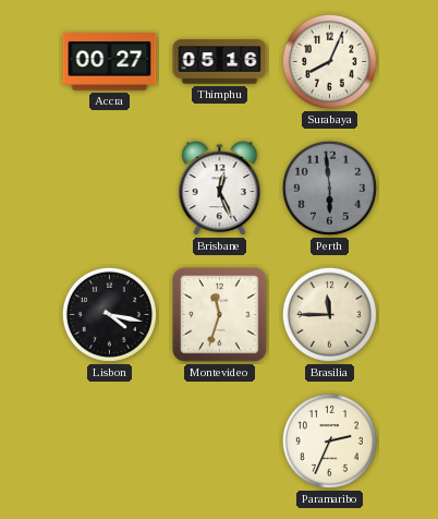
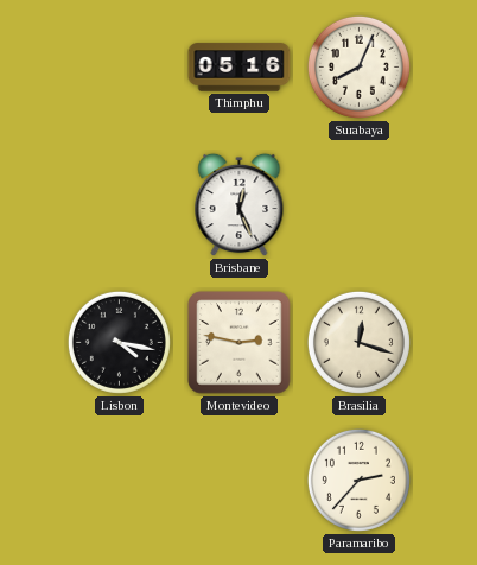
Accra: 00:27 -> none
Perth: 5:59 -> none
Montevideo: 11:33 -> 2:47
Brasilia: 11:45 -> 12:18
Paramaribo: 2:34 -> 2:37
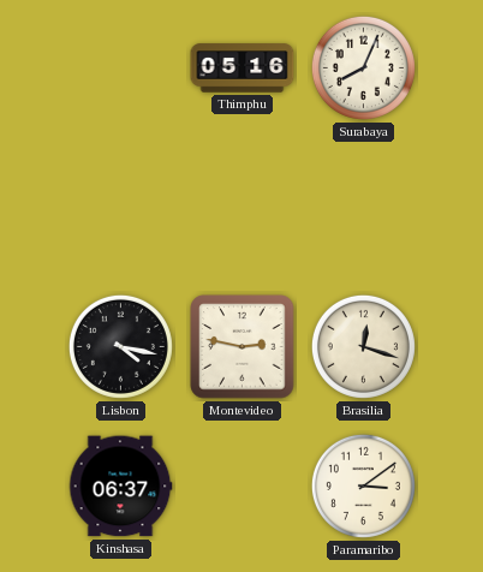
Brisbane: 12:26 -> none
Kinshasa: none -> 06:37
Paramaribo: 2:37 -> 3:09
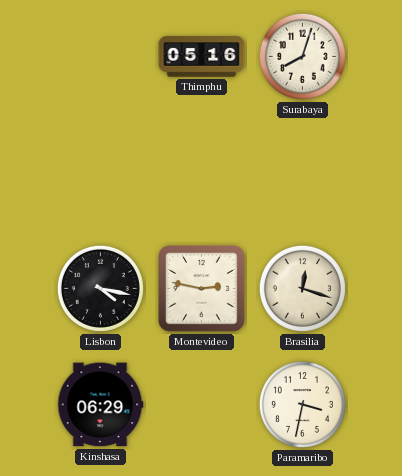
Surabaya: 8:04 -> 8:03
Kinshasa: 06:37 -> 06:29
Paramaribo: 3:09 -> 3:32
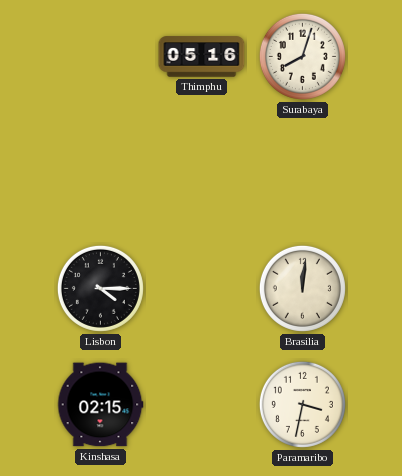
Lisbon: 4:17 -> 4:15
Montevideo: 2:47 -> none
Brasilia: 12:18 -> 12:01
Kinshasa: 06:29 -> 02:15
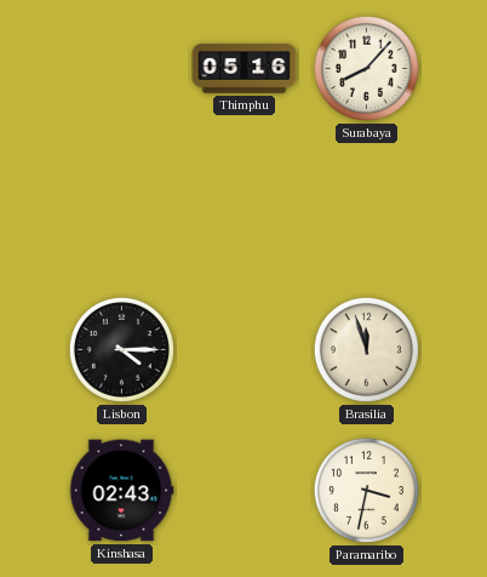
Surabaya: 8:03 -> 8:07
Brasilia: 12:01 -> 11:57
Kinshasa: 02:15 -> 02:43
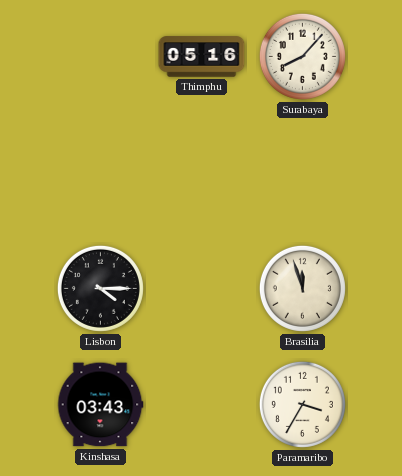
Kinshasa: 02:43 -> 03:43
Paramaribo: 3:32 -> 3:35
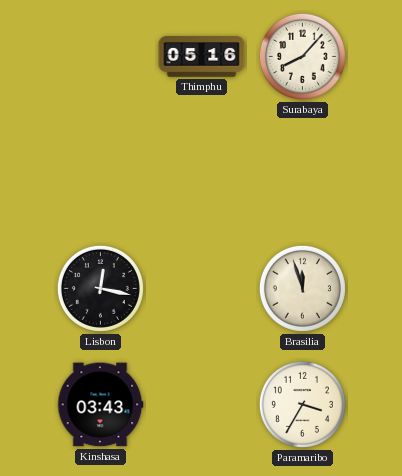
Lisbon: 4:15 -> 12:17
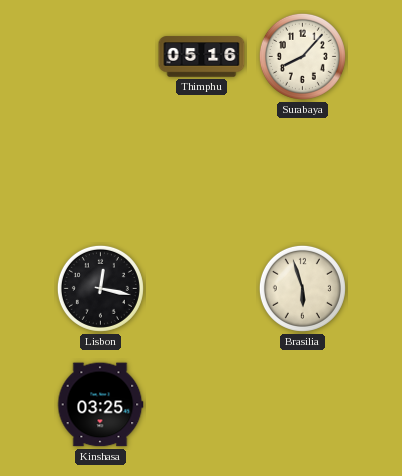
Brasilia: 11:57 -> 5:57
Kinshasa: 03:43 -> 03:25
Paramaribo: 3:35 -> none
